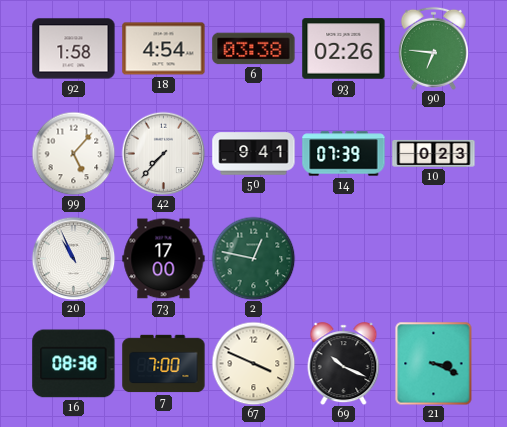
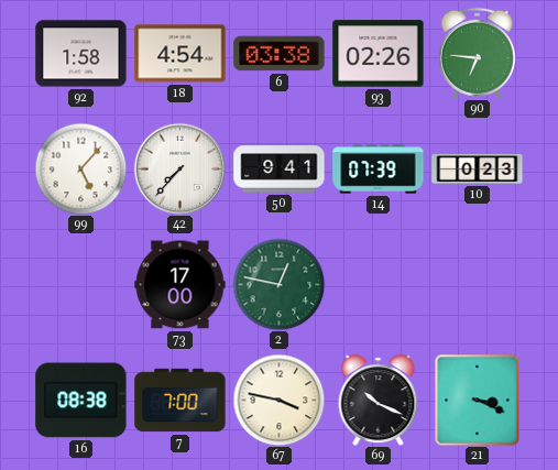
20: 10:56 -> none
67: 3:49 -> 3:47
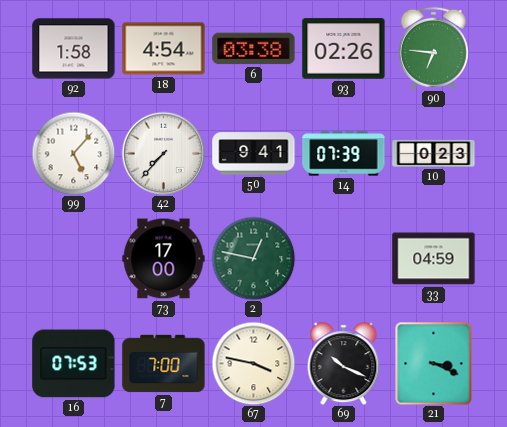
33: none -> 04:59
16: 08:38 -> 07:53
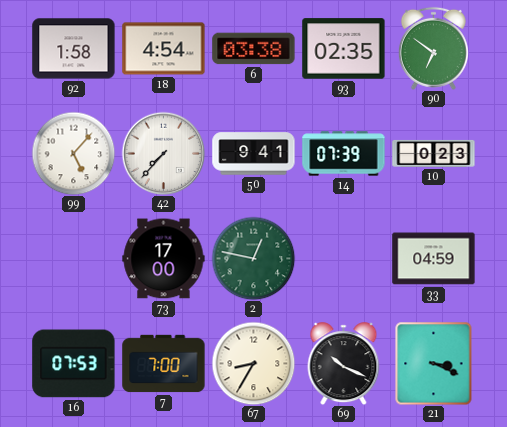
93: 02:26 -> 02:35
90: 6:46 -> 6:51
67: 3:47 -> 8:35
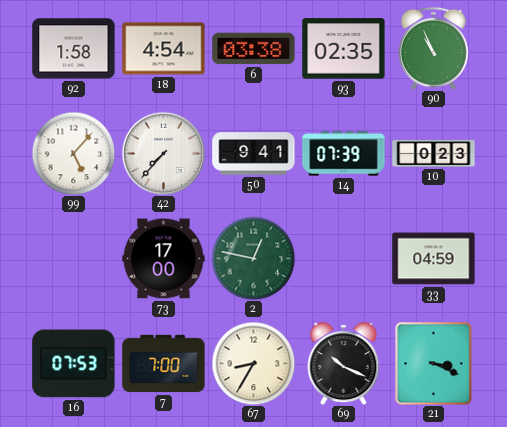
90: 6:51 -> 10:56
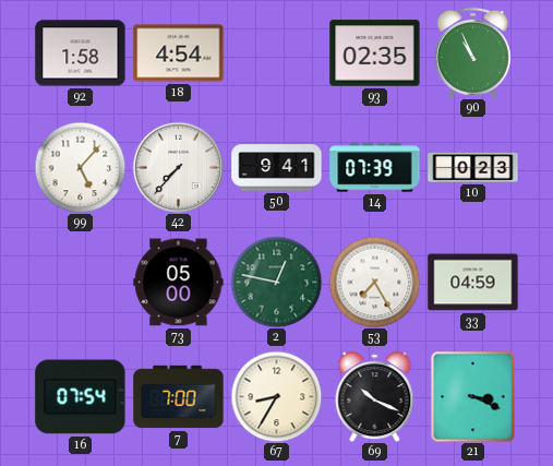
6: 03:38 -> none
73: 17:00 -> 05:00
53: none -> 7:25
16: 07:53 -> 07:54
